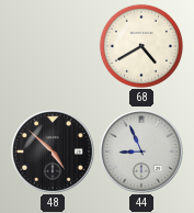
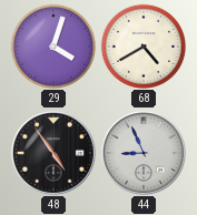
29: none -> 4:03
48: 4:52 -> 4:54
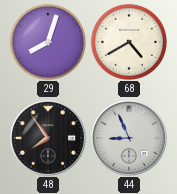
29: 4:03 -> 8:03
48: 4:54 -> 7:54
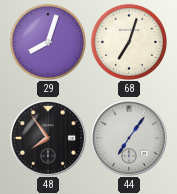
68: 4:40 -> 7:03
44: 8:56 -> 7:06
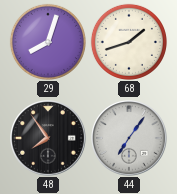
68: 7:03 -> 1:42
